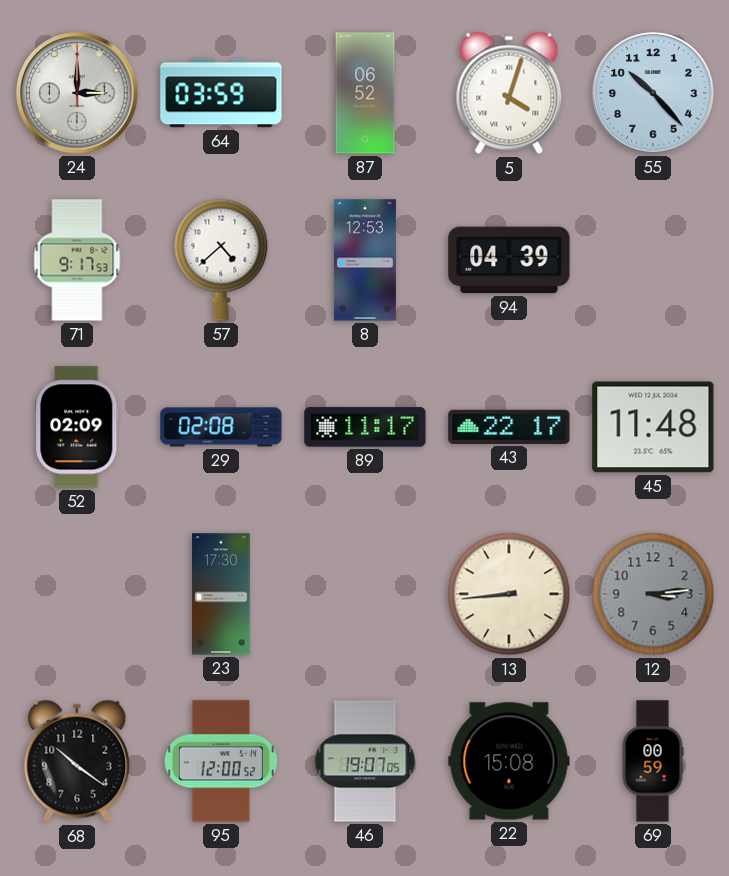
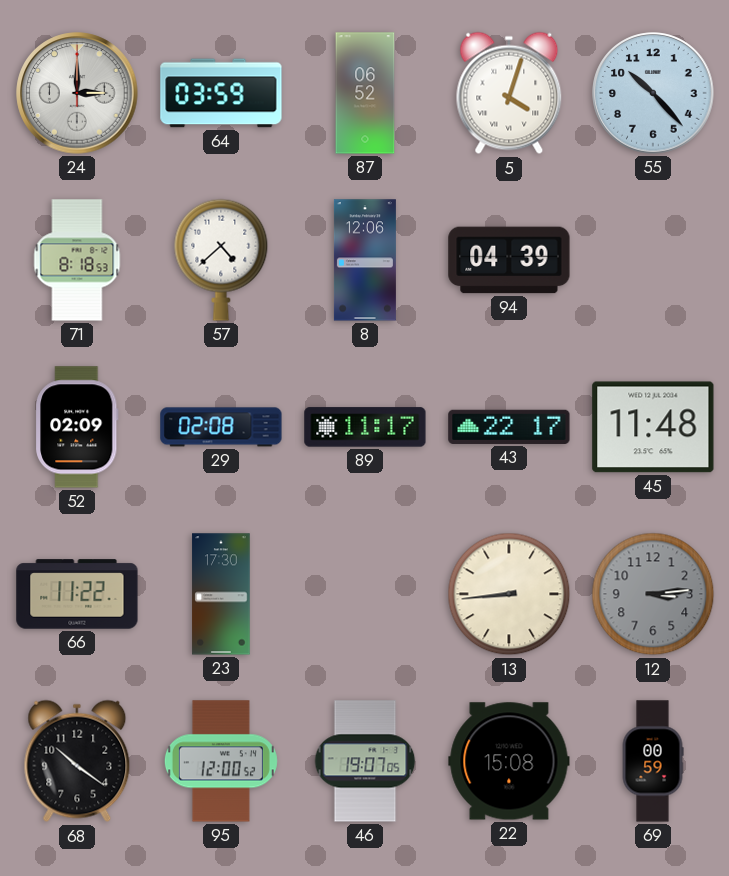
71: 9:17 -> 8:18
8: 12:53 -> 12:06
66: none -> 11:22
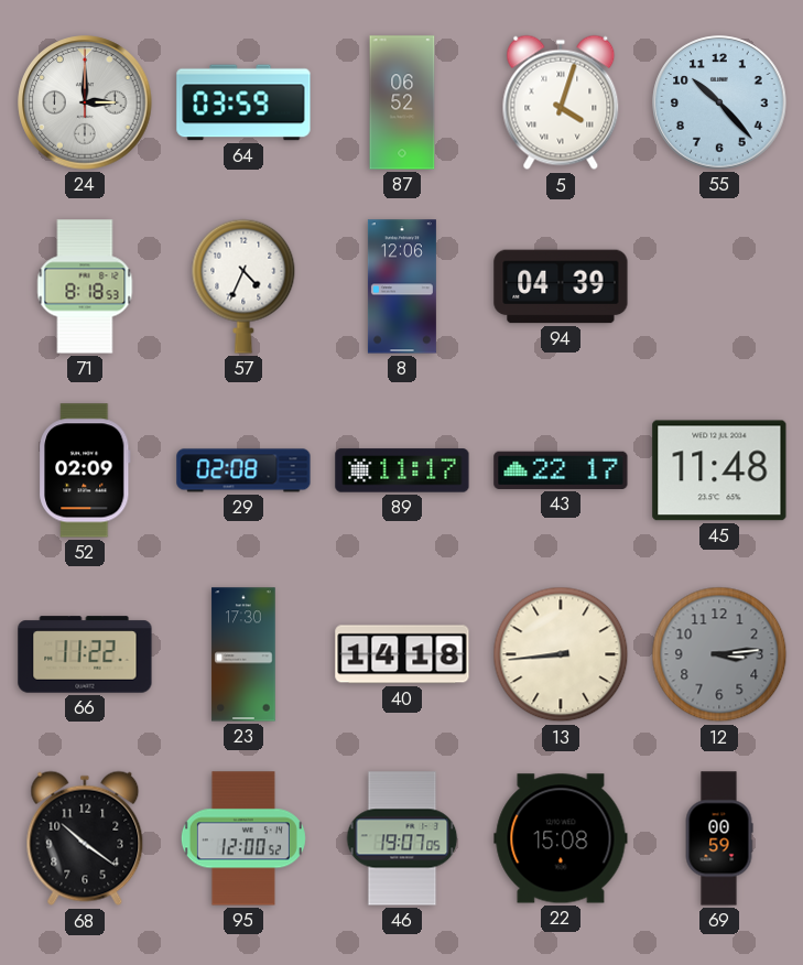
57: 4:38 -> 4:34
40: none -> 14:18
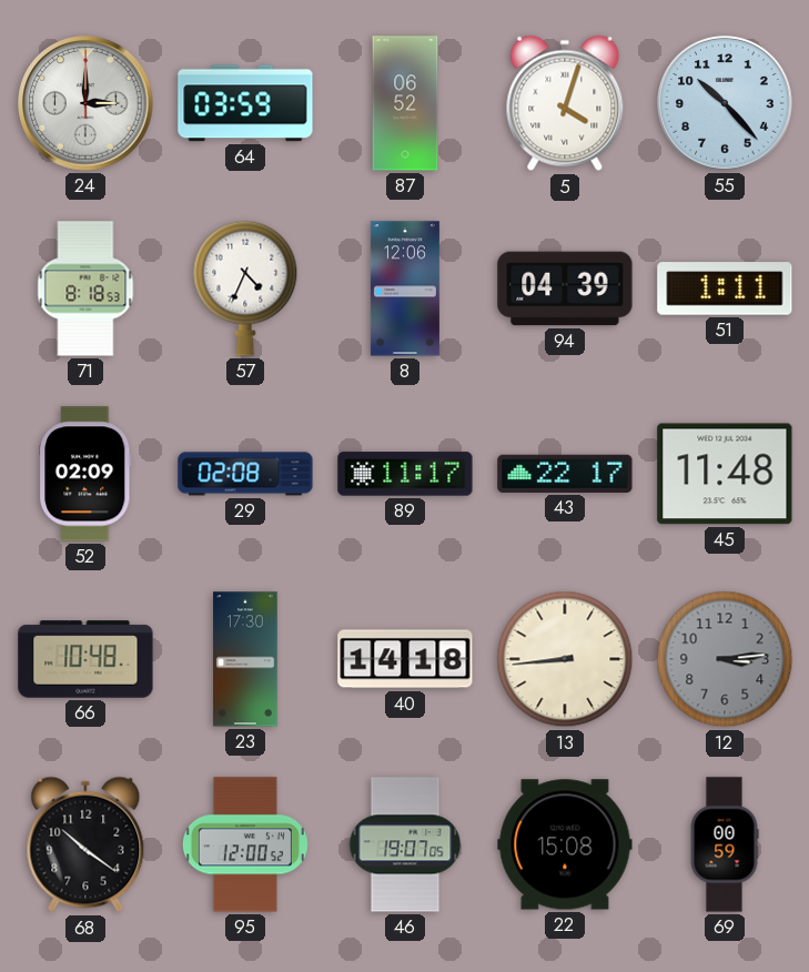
51: none -> 1:11
66: 11:22 -> 10:48
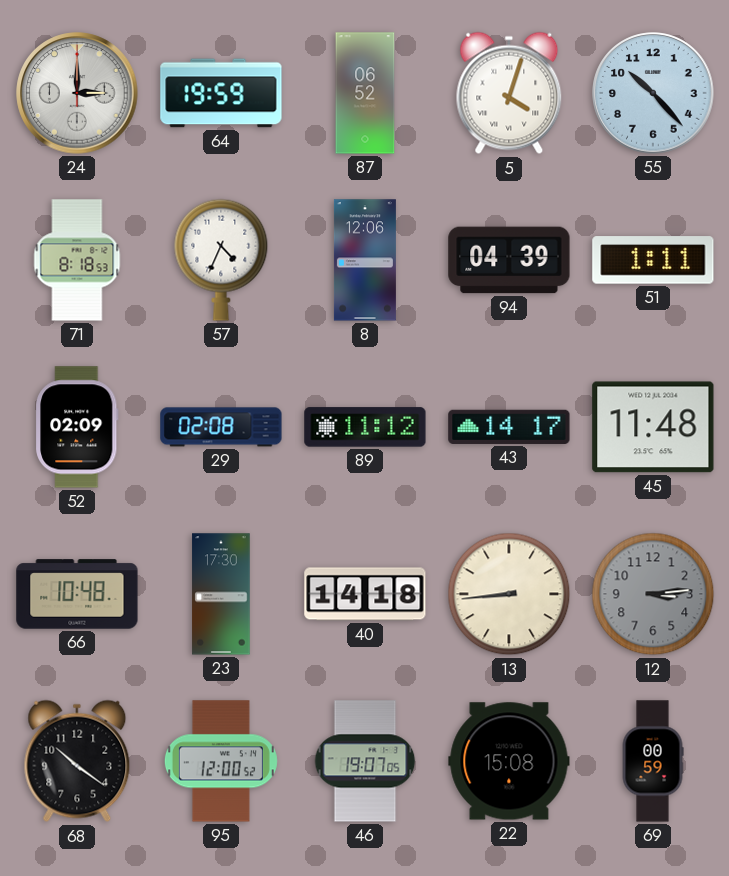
64: 03:59 -> 19:59
89: 11:17 -> 11:12
43: 22:17 -> 14:17
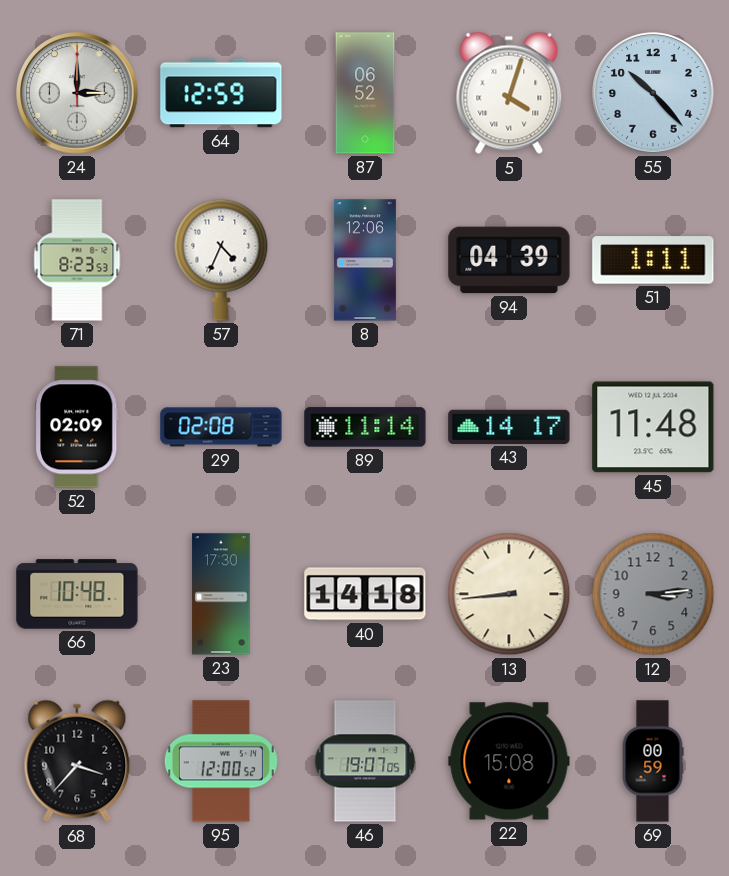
64: 19:59 -> 12:59
71: 8:18 -> 8:23
89: 11:12 -> 11:14
68: 10:21 -> 3:37
